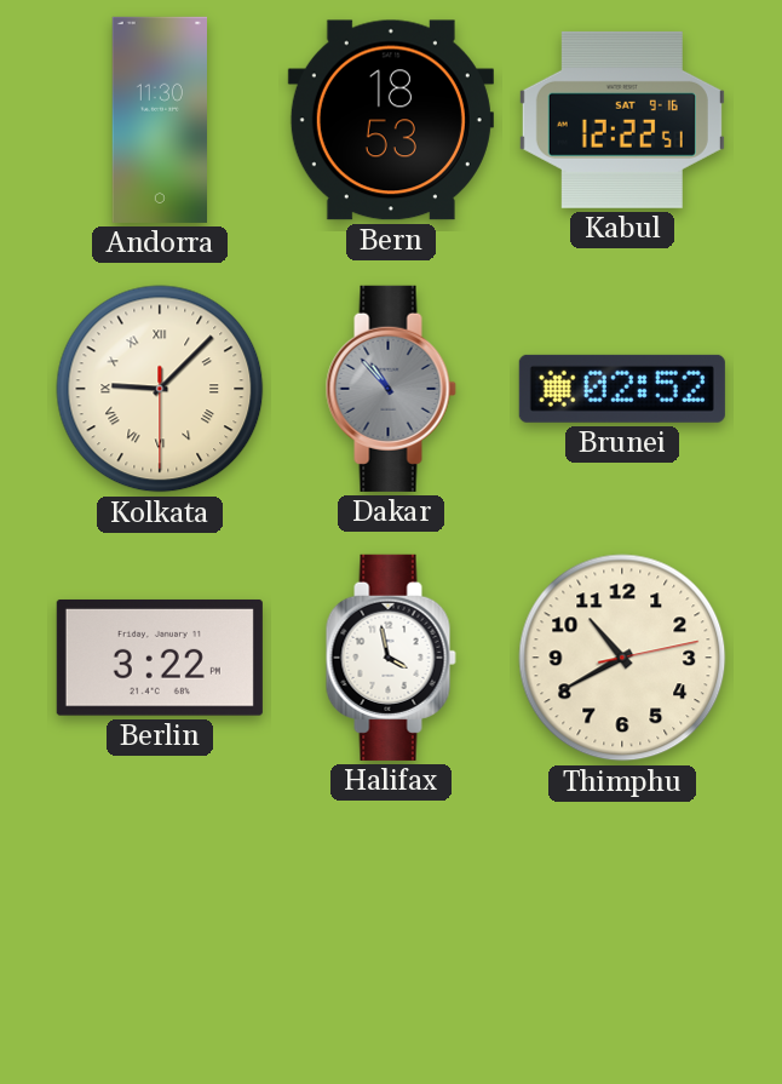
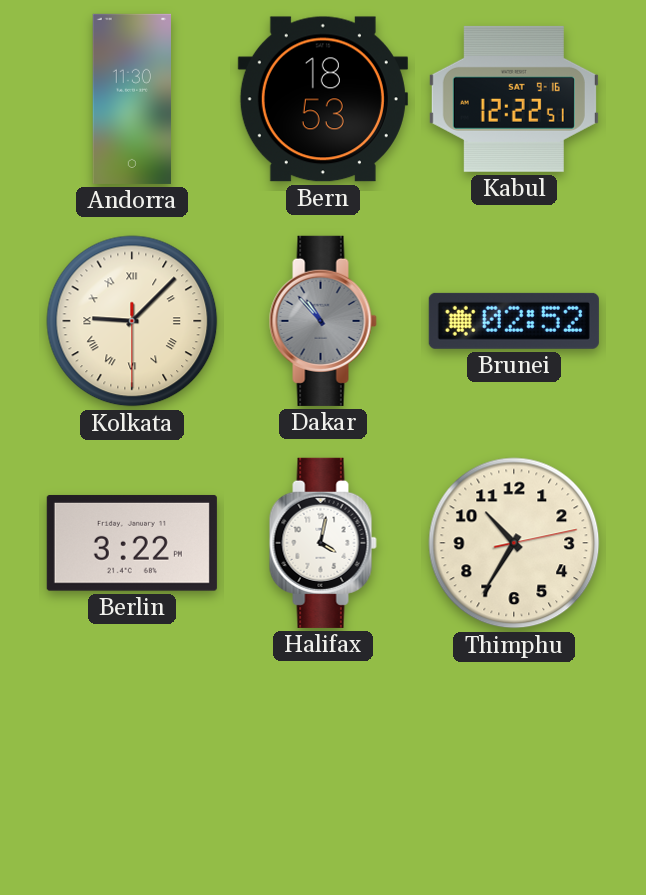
Halifax: 3:58 -> 4:02
Thimphu: 10:40 -> 10:35
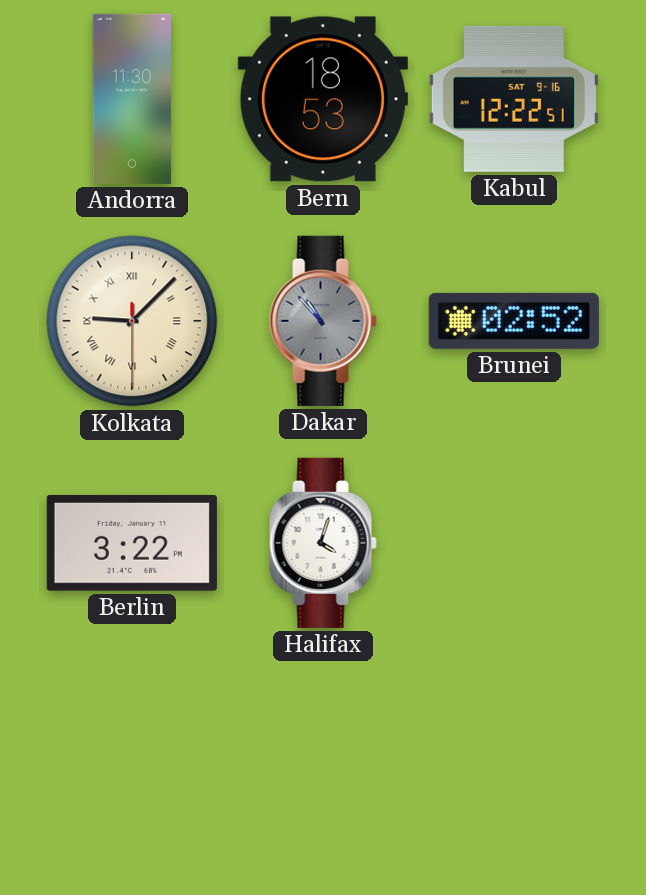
Halifax: 4:02 -> 4:03
Thimphu: 10:35 -> none
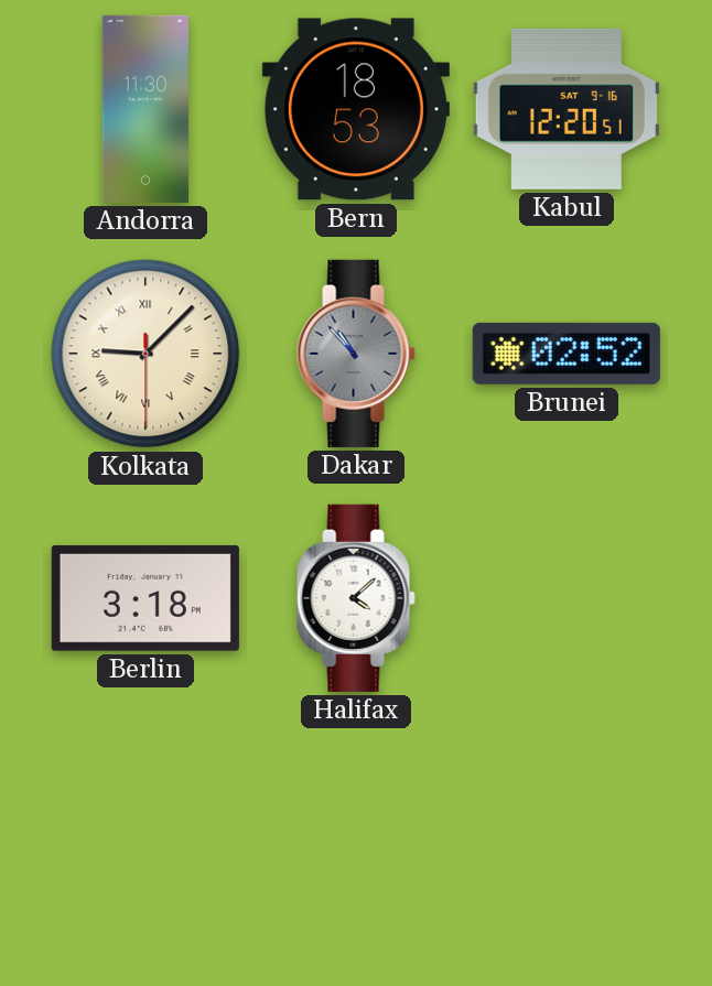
Kabul: 12:22 -> 12:20
Berlin: 3:22 -> 3:18
Halifax: 4:03 -> 4:08
